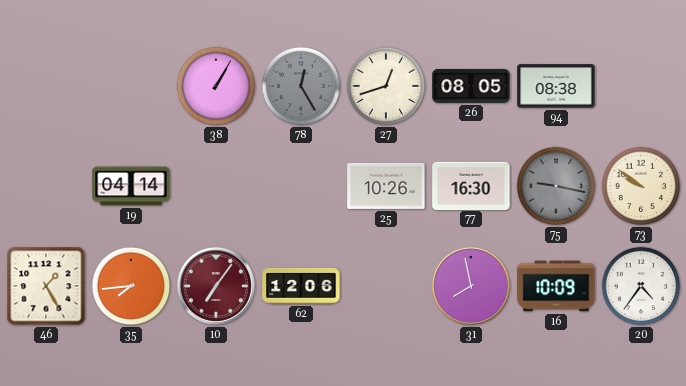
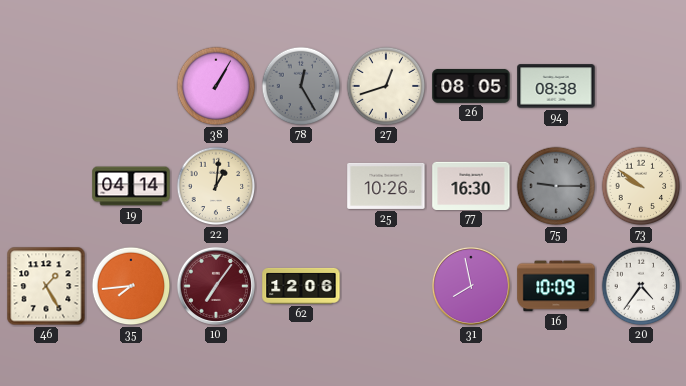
22: none -> 1:01
75: 9:17 -> 9:15
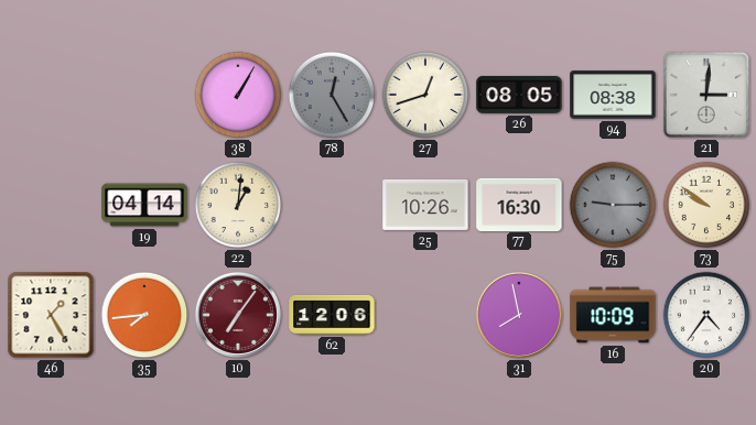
21: none -> 3:01
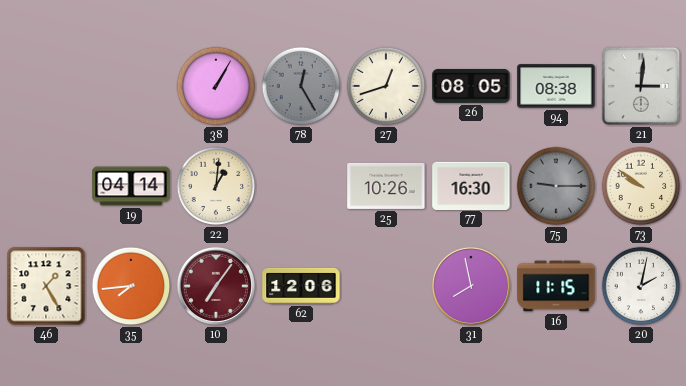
16: 10:09 -> 11:15
20: 4:36 -> 2:02
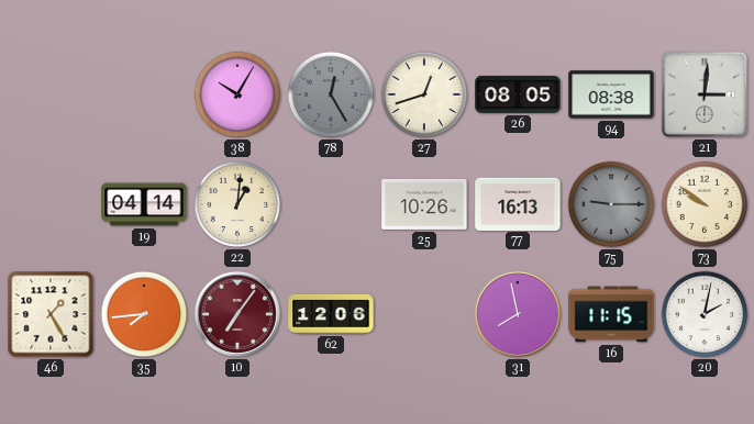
38: 1:05 -> 10:05
77: 16:30 -> 16:13
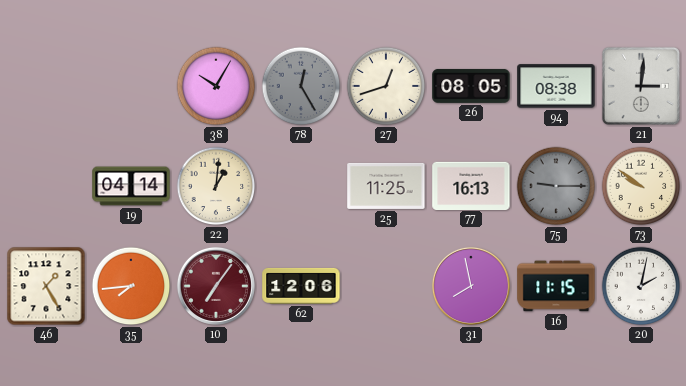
25: 10:26 -> 11:25
